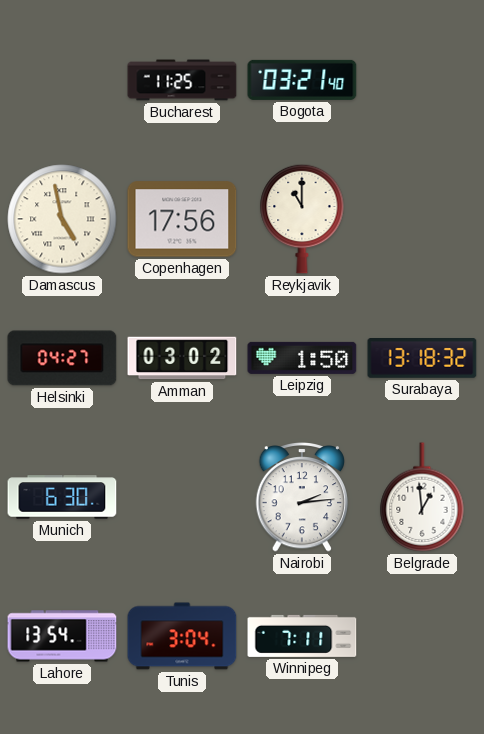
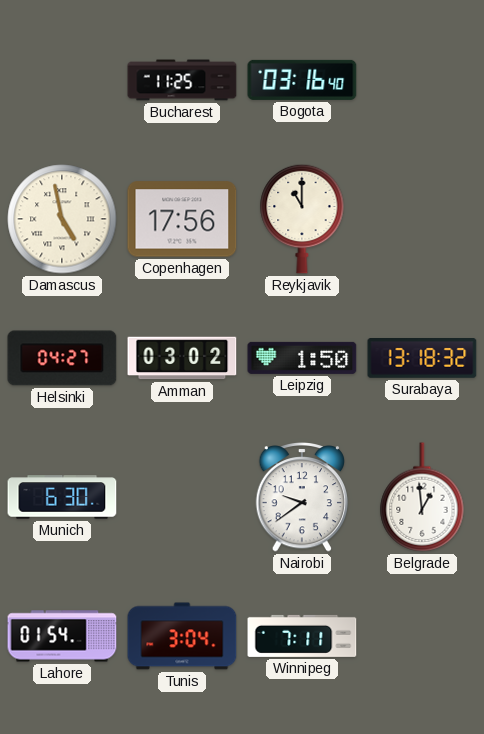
Bogota: 03:21 -> 03:16
Nairobi: 2:14 -> 9:39
Lahore: 13:54 -> 01:54
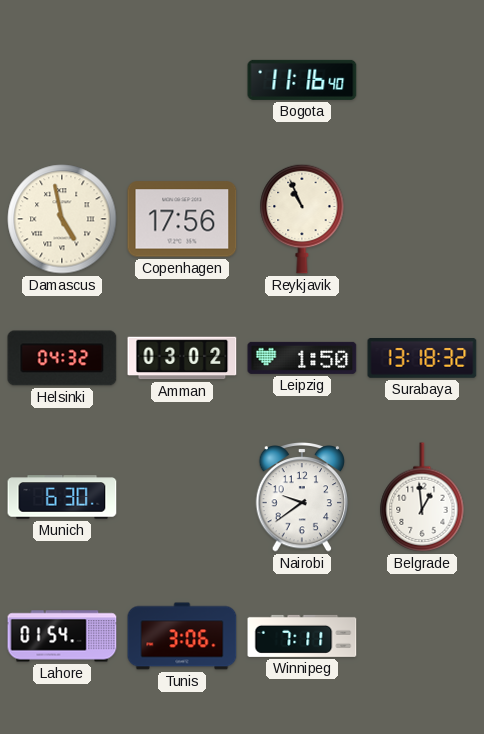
Bucharest: 11:25 -> none
Bogota: 03:16 -> 11:16
Reykjavik: 11:00 -> 10:56
Helsinki: 04:27 -> 04:32
Tunis: 3:04 -> 3:06
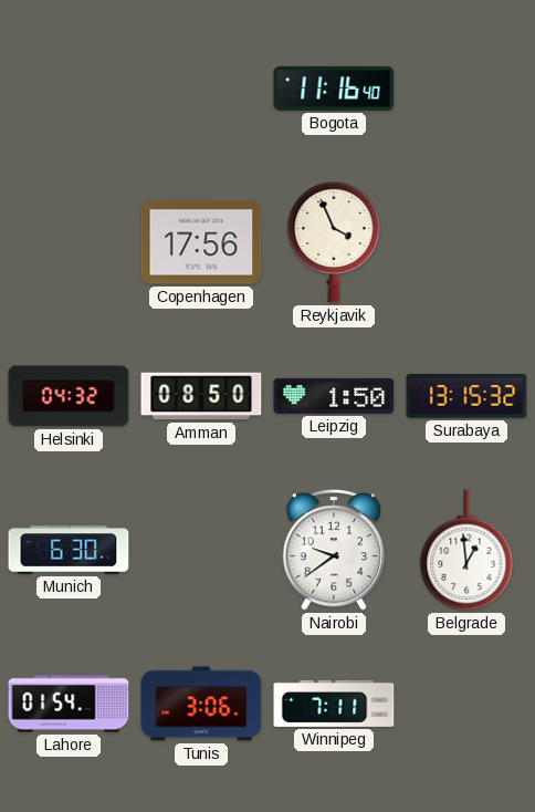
Damascus: 4:58 -> none
Reykjavik: 10:56 -> 3:56
Amman: 03:02 -> 08:50
Surabaya: 13:18 -> 13:15
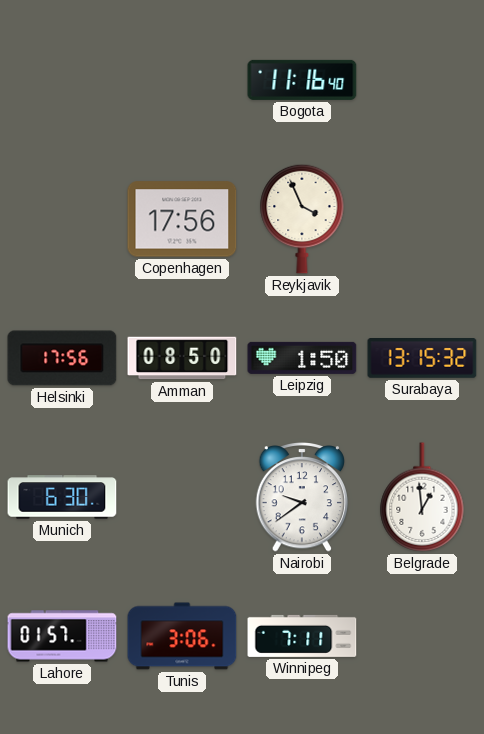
Helsinki: 04:32 -> 17:56
Lahore: 01:54 -> 01:57
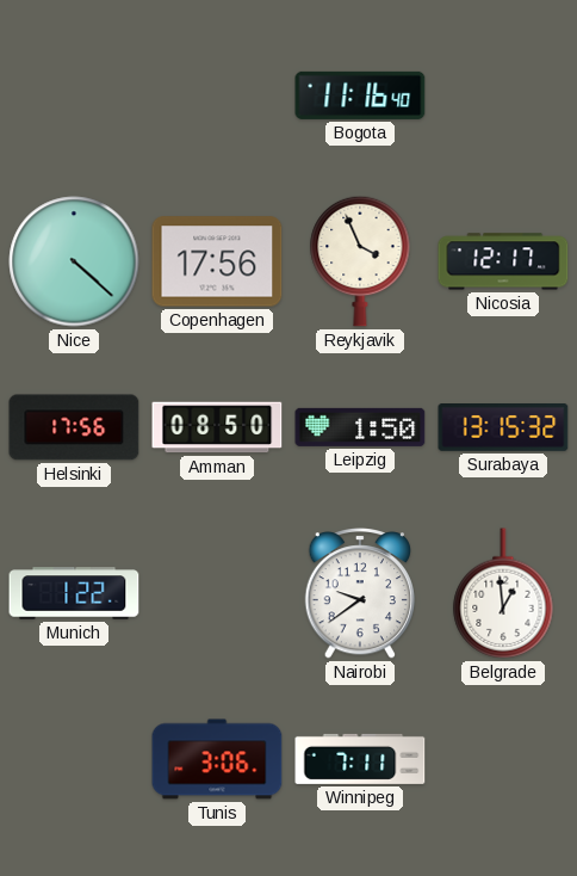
Nice: none -> 4:22
Nicosia: none -> 12:17
Munich: 6:30 -> 1:22
Lahore: 01:57 -> none
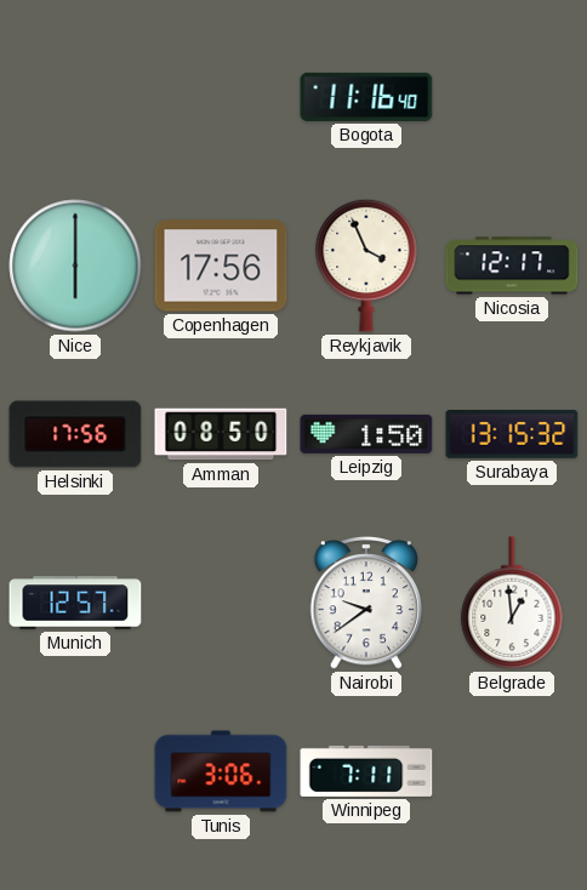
Nice: 4:22 -> 6:00
Munich: 1:22 -> 12:57
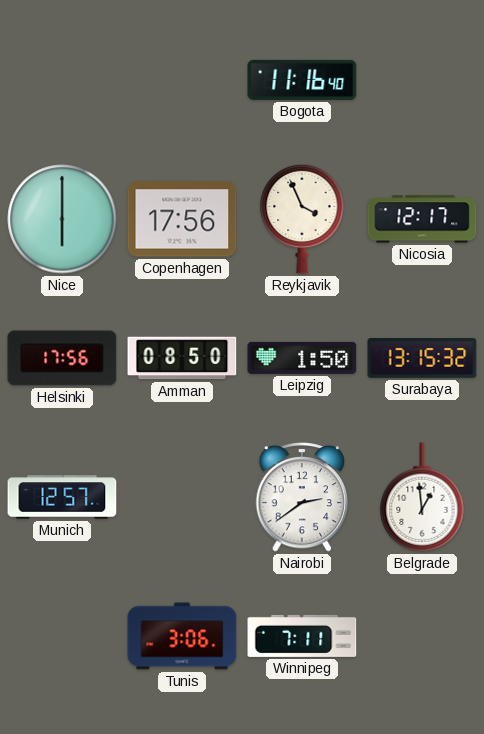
Nairobi: 9:39 -> 2:39
